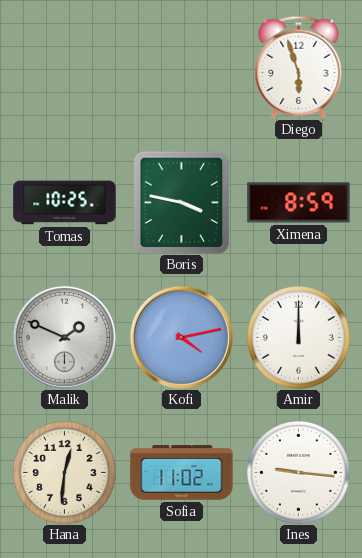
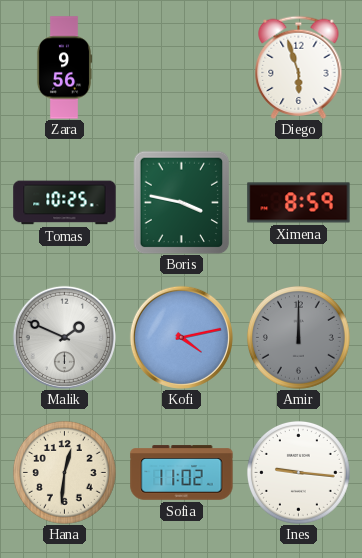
Zara: none -> 9:56
Amir dial: white -> grey
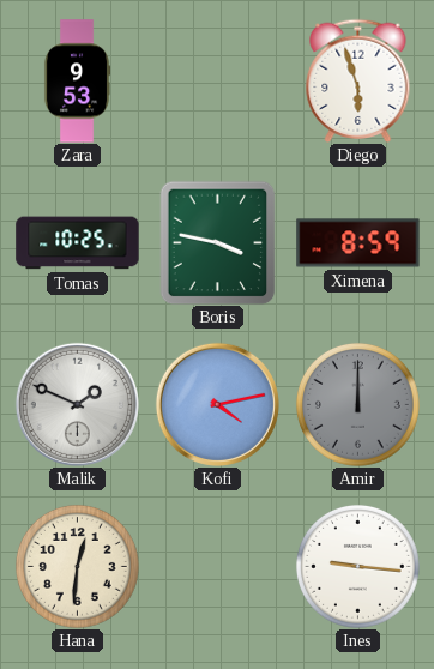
Zara: 9:56 -> 9:53
Sofia: 11:02 -> none
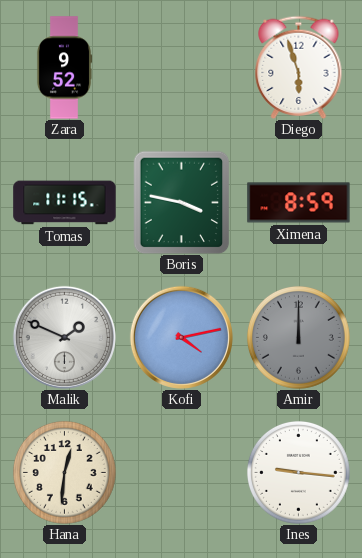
Zara: 9:53 -> 9:52
Tomas: 10:25 -> 11:15
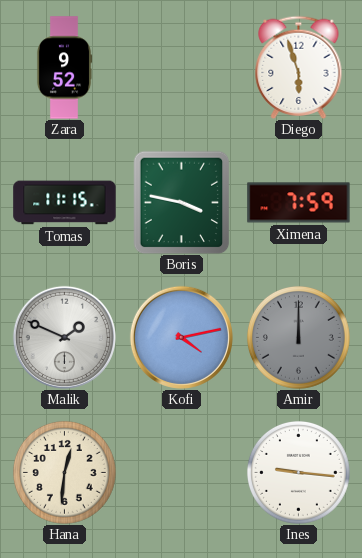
Ximena: 8:59 -> 7:59
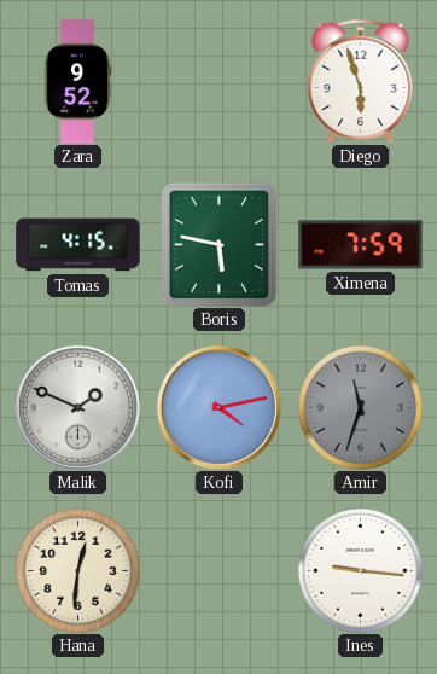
Tomas: 11:15 -> 4:15
Boris: 3:47 -> 5:47
Amir: 12:00 -> 11:33
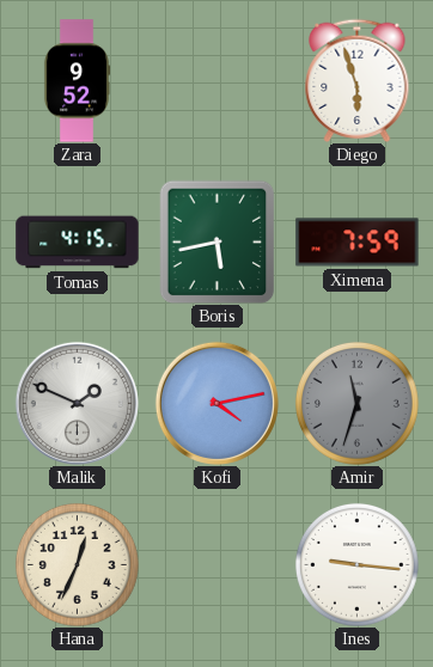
Boris: 5:47 -> 5:43
Hana: 12:31 -> 12:34
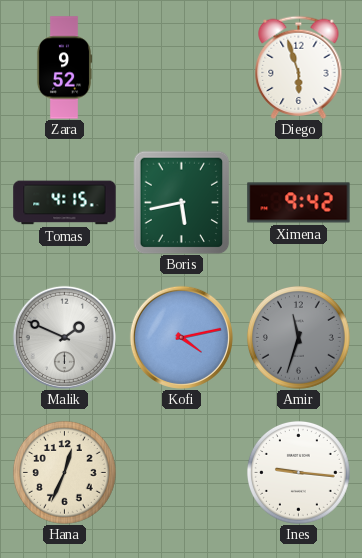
Ximena: 7:59 -> 9:42
